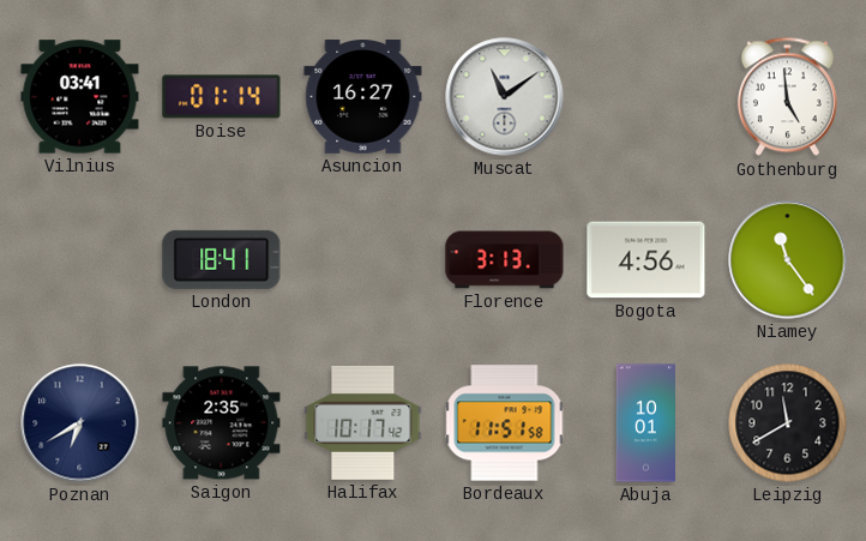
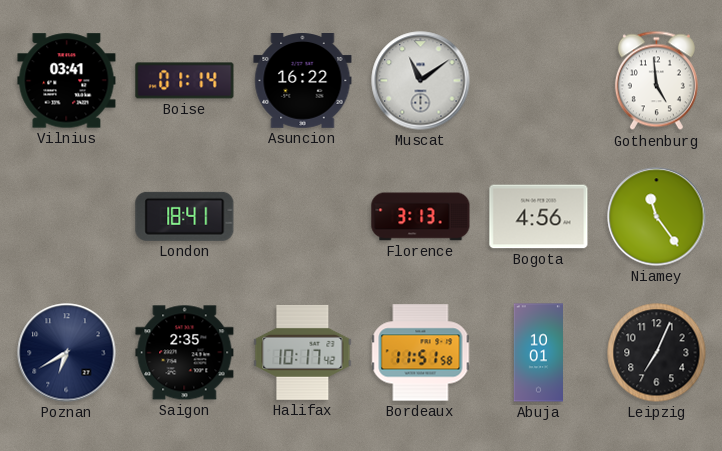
Asuncion: 16:27 -> 16:22
Leipzig: 11:40 -> 7:04
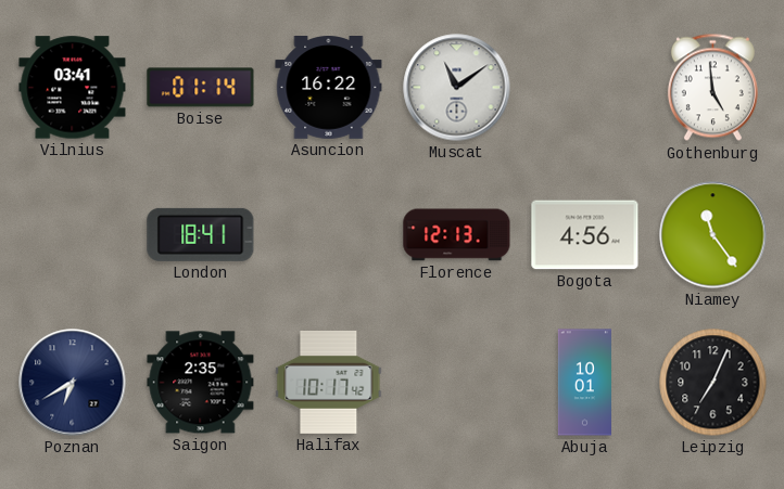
Florence: 3:13 -> 12:13
Bordeaux: 11:51 -> none
